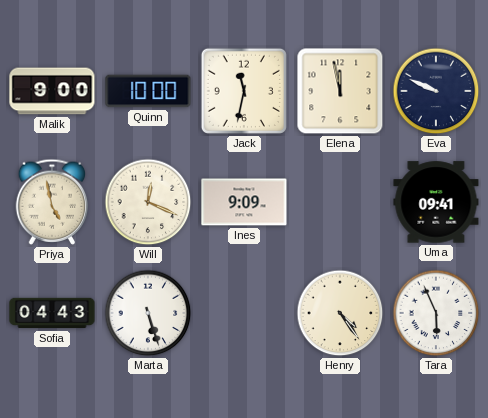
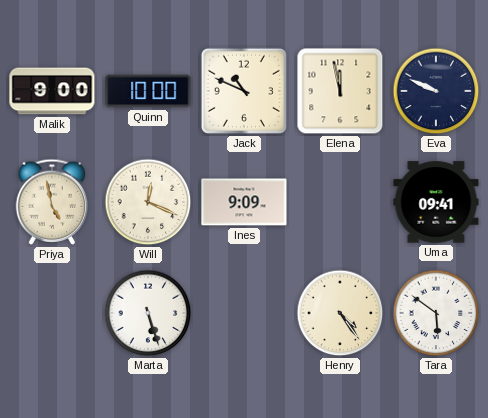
Jack: 11:32 -> 10:49
Sofia: 04:43 -> none
Tara: 5:56 -> 5:51
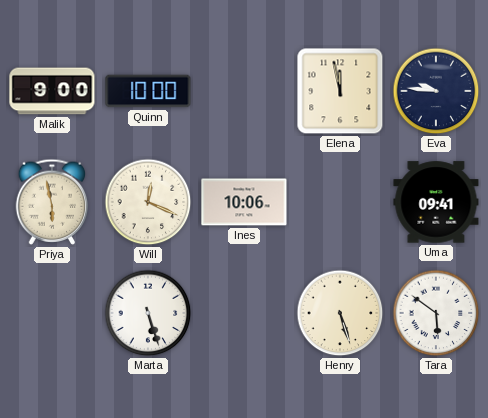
Jack: 10:49 -> none
Eva: 9:49 -> 9:46
Priya: 4:58 -> 5:58
Ines: 9:09 -> 10:06
Henry: 4:24 -> 5:27
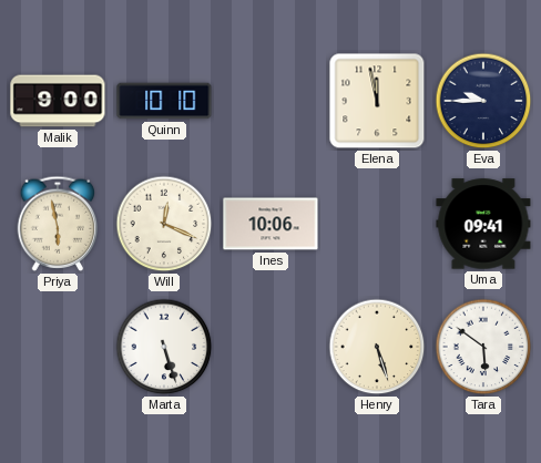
Quinn: 10:00 -> 10:10
Eva: 9:46 -> 9:45
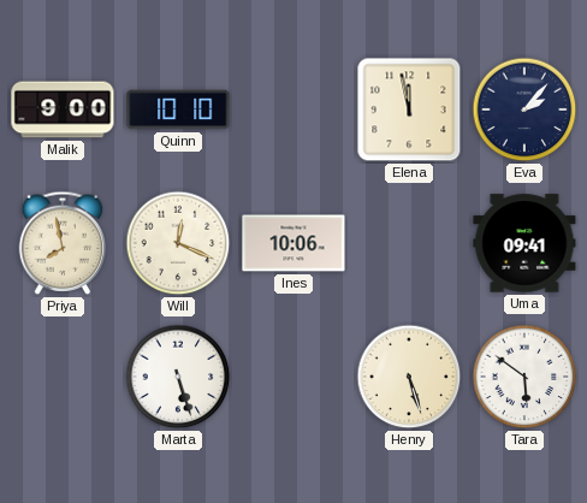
Eva: 9:45 -> 2:07
Priya: 5:58 -> 7:58
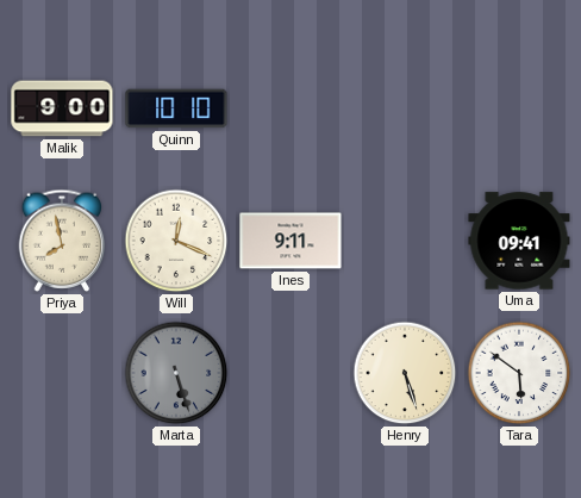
Elena: 11:58 -> none
Eva: 2:07 -> none
Ines: 10:06 -> 9:11
Marta dial: white -> grey
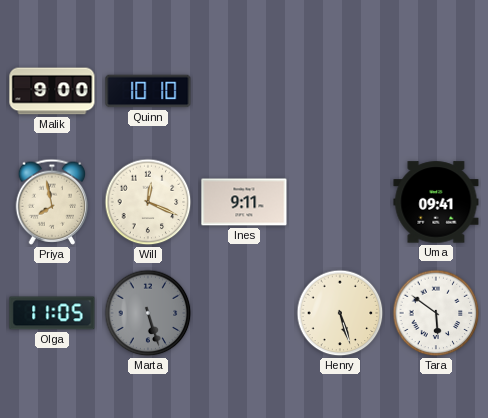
Olga: none -> 11:05
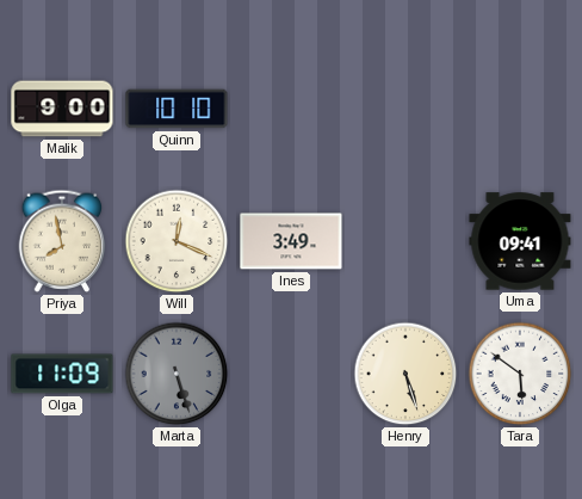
Ines: 9:11 -> 3:49
Olga: 11:05 -> 11:09
